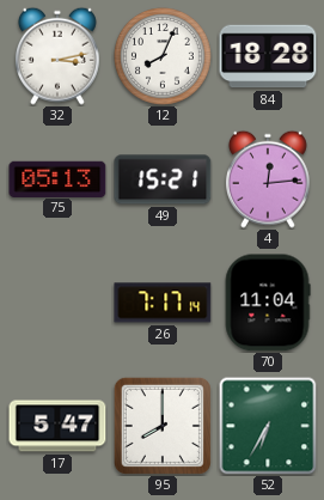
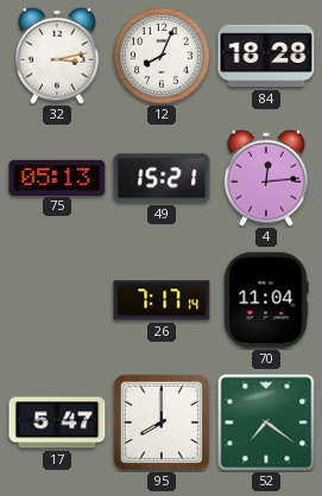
52: 6:35 -> 7:21
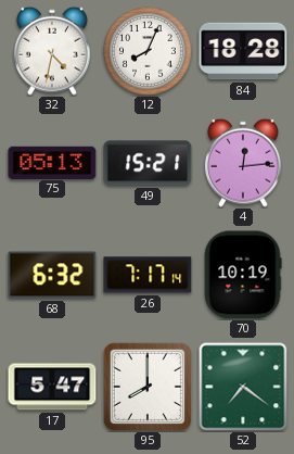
32: 3:13 -> 4:32
68: none -> 6:32
70: 11:04 -> 10:19
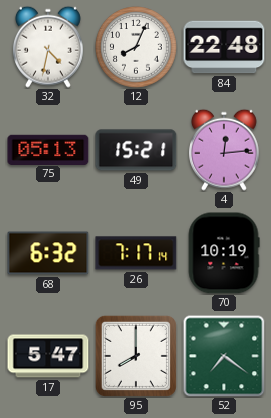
84: 18:28 -> 22:48
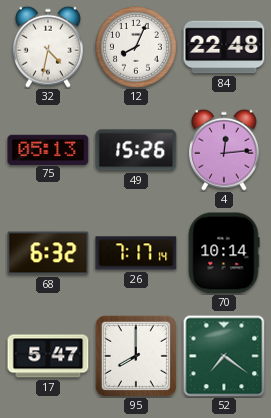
49: 15:21 -> 15:26
70: 10:19 -> 10:14
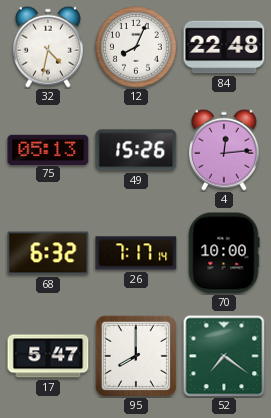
70: 10:14 -> 10:00
